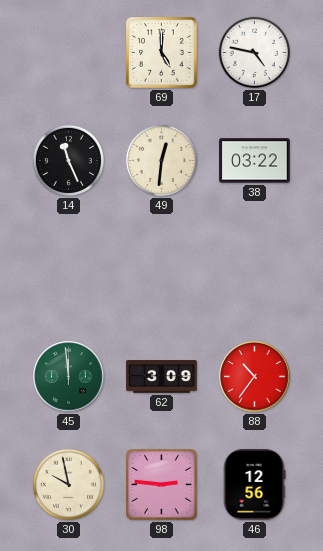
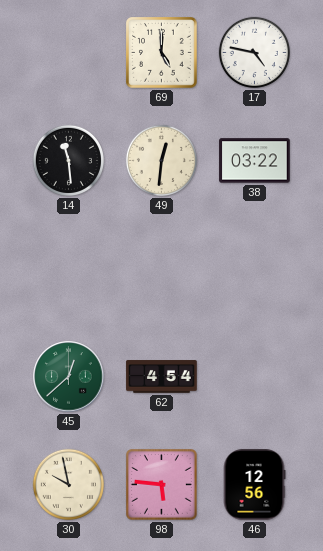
14: 11:26 -> 11:29
45: 11:59 -> 12:38
62: 3:09 -> 4:54
88: 10:36 -> none
98: 2:46 -> 5:46
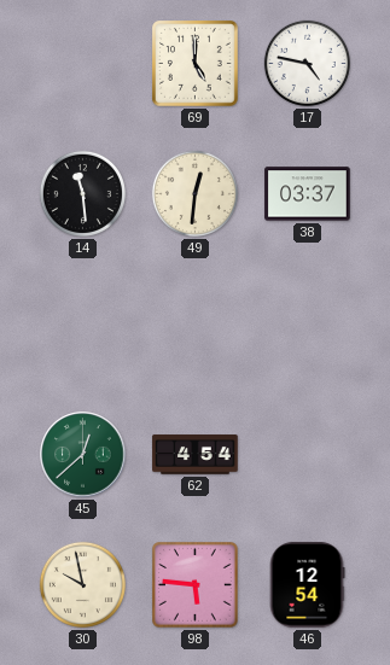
38: 03:22 -> 03:37
46: 12:56 -> 12:54
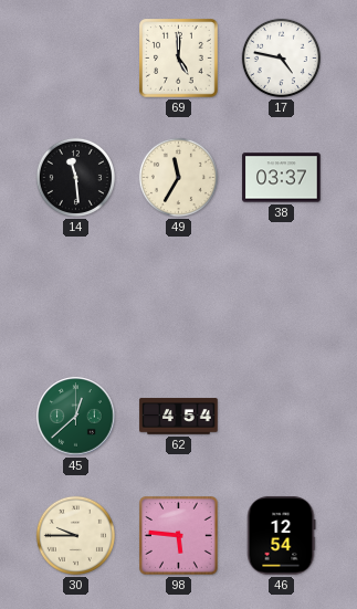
49: 12:31 -> 11:35
30: 9:58 -> 9:45
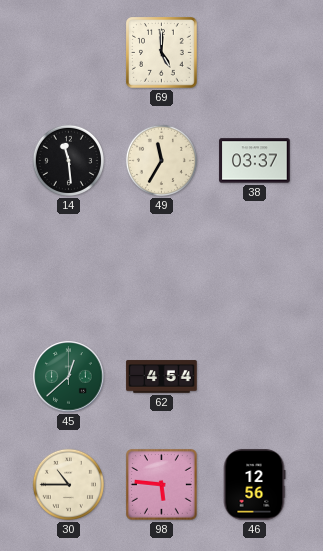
17: 4:47 -> none
30: 9:45 -> 10:45
46: 12:54 -> 12:56
